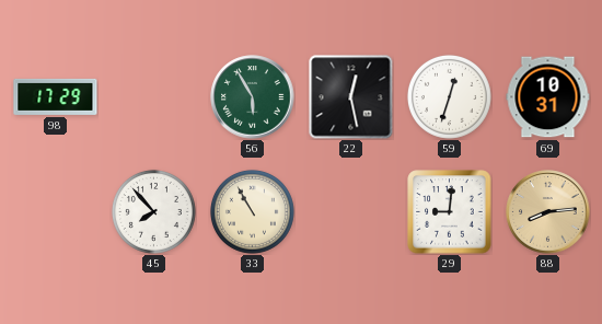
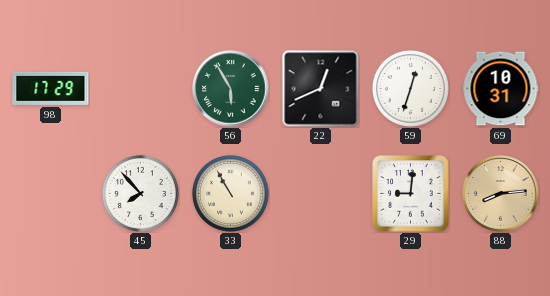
22: 12:28 -> 12:41
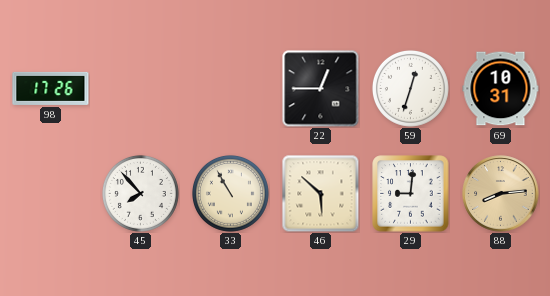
98: 17:29 -> 17:26
56: 5:55 -> none
22: 12:41 -> 12:45
46: none -> 5:52
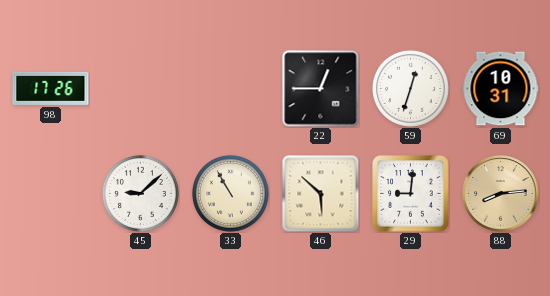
45: 7:53 -> 9:08
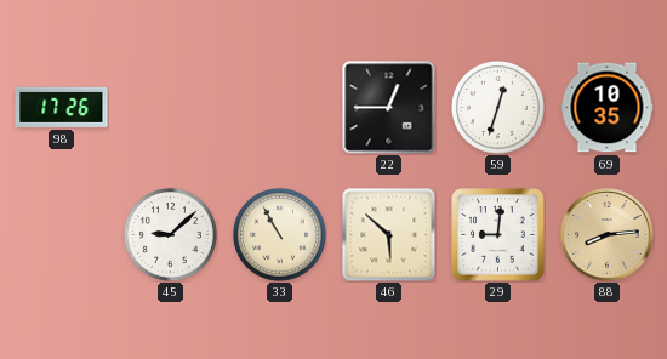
69: 10:31 -> 10:35
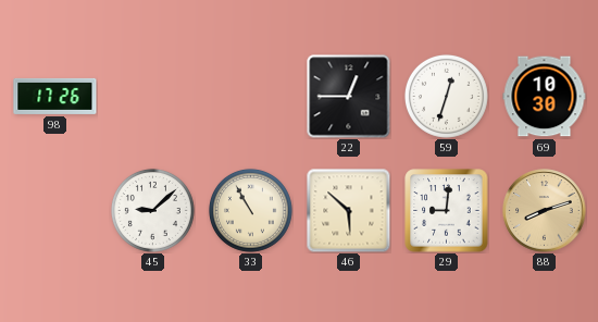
69: 10:35 -> 10:30
88: 8:14 -> 8:12
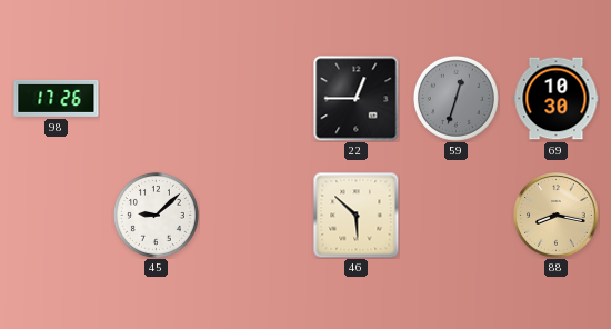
59 dial: white -> grey
33: 10:55 -> none
29: 9:01 -> none
88: 8:12 -> 8:17
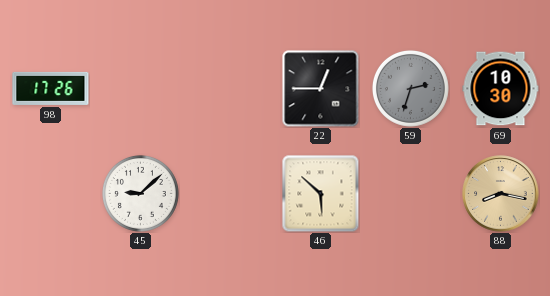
59: 12:33 -> 2:33
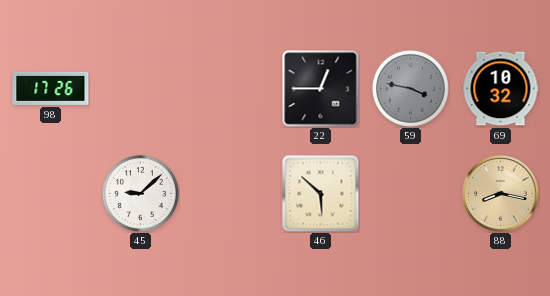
59: 2:33 -> 3:47
69: 10:30 -> 10:32
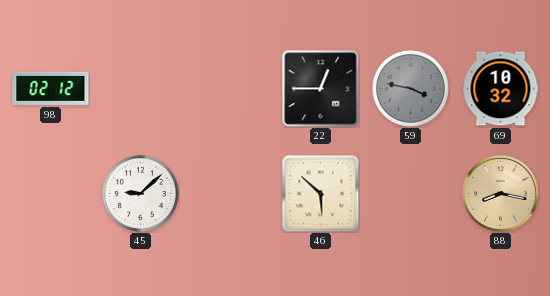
98: 17:26 -> 02:12
